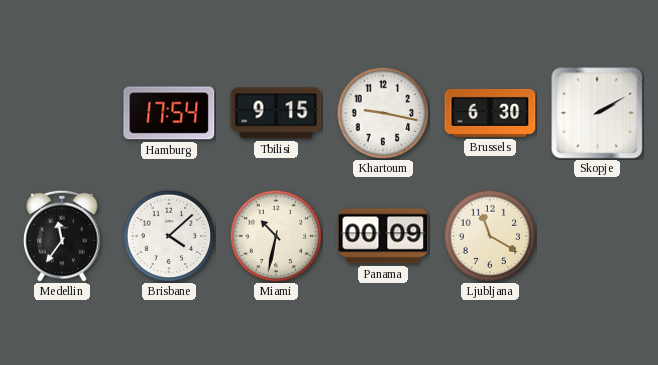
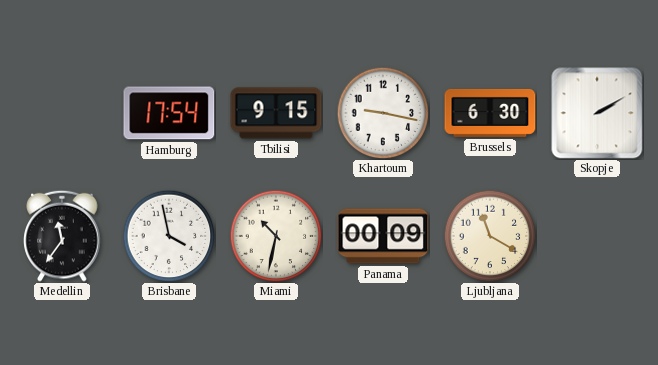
Brisbane: 4:08 -> 3:58
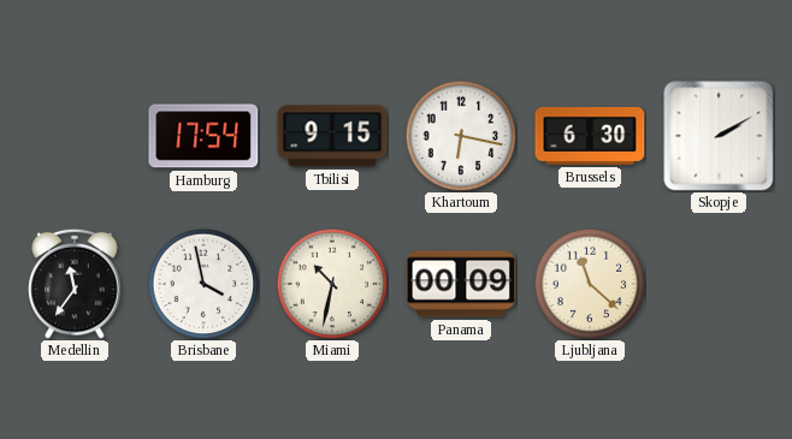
Khartoum: 9:17 -> 6:17
Ljubljana: 11:20 -> 11:22
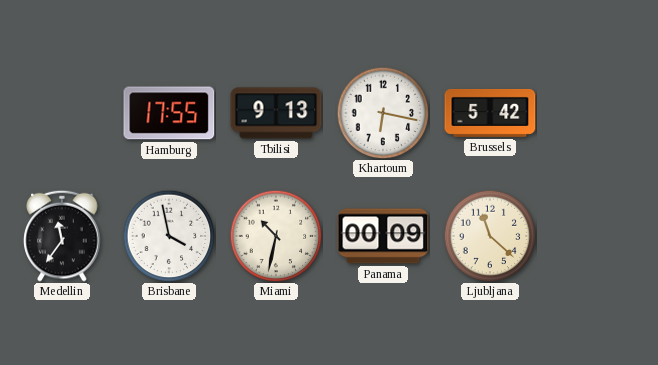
Hamburg: 17:54 -> 17:55
Tbilisi: 9:15 -> 9:13
Brussels: 6:30 -> 5:42
Skopje: 2:10 -> none
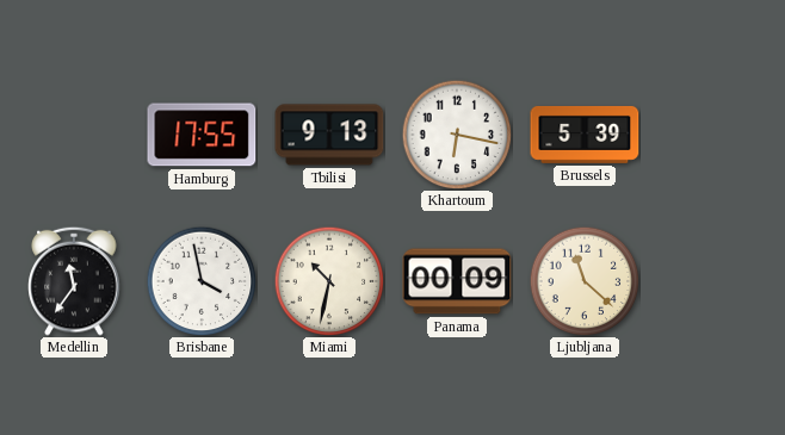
Brussels: 5:42 -> 5:39
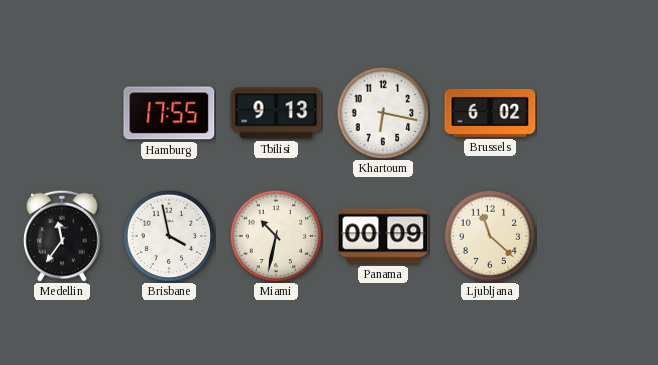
Brussels: 5:39 -> 6:02
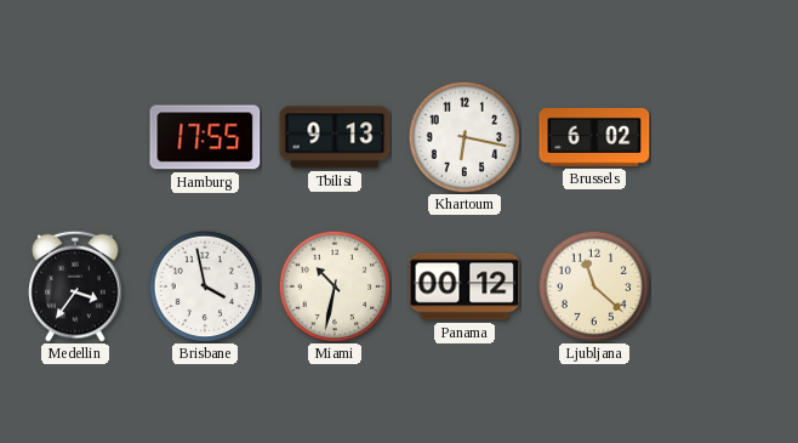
Medellin: 11:36 -> 3:36
Panama: 00:09 -> 00:12
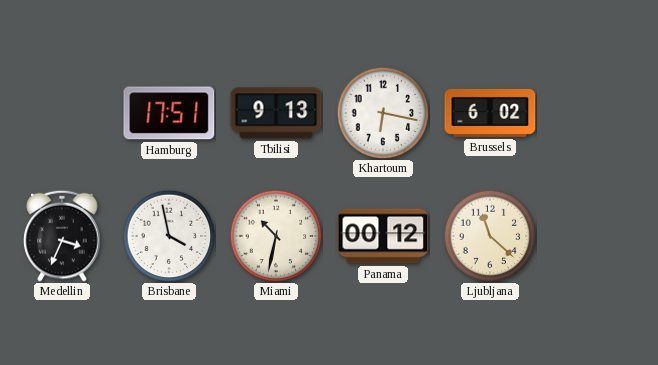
Hamburg: 17:55 -> 17:51
Medellin: 3:36 -> 3:34
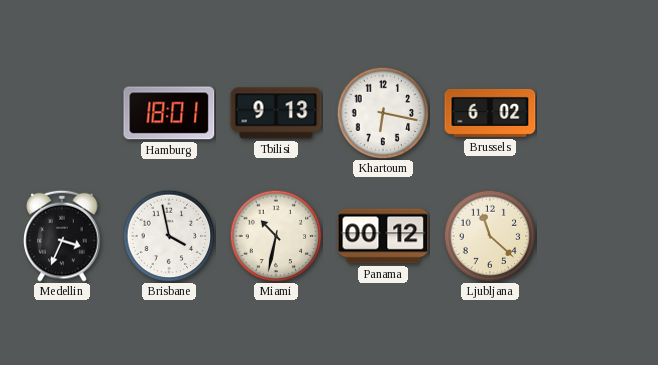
Hamburg: 17:51 -> 18:01
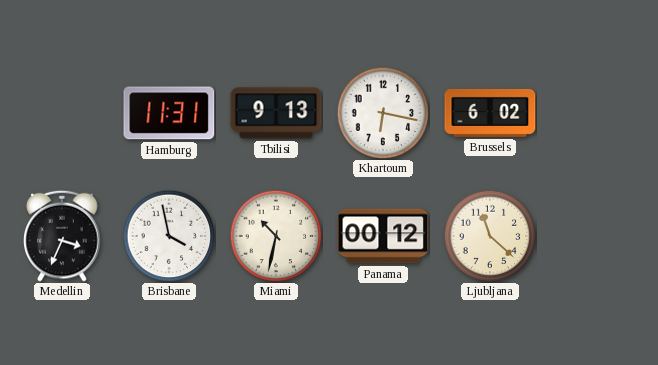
Hamburg: 18:01 -> 11:31
